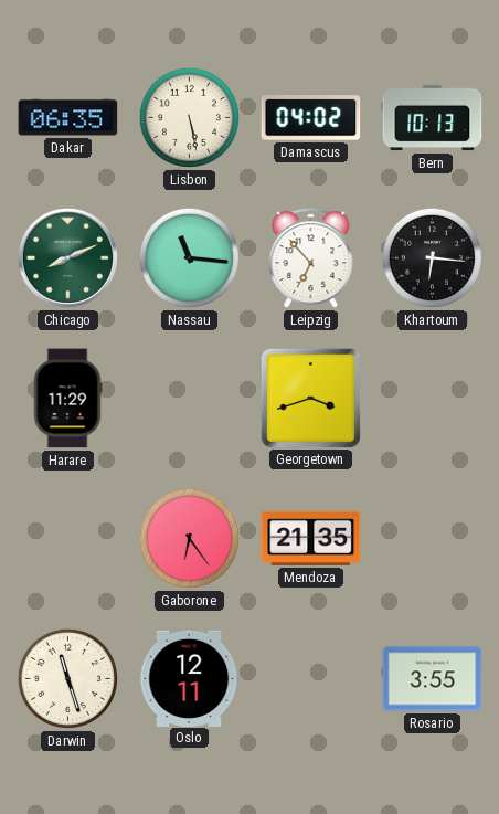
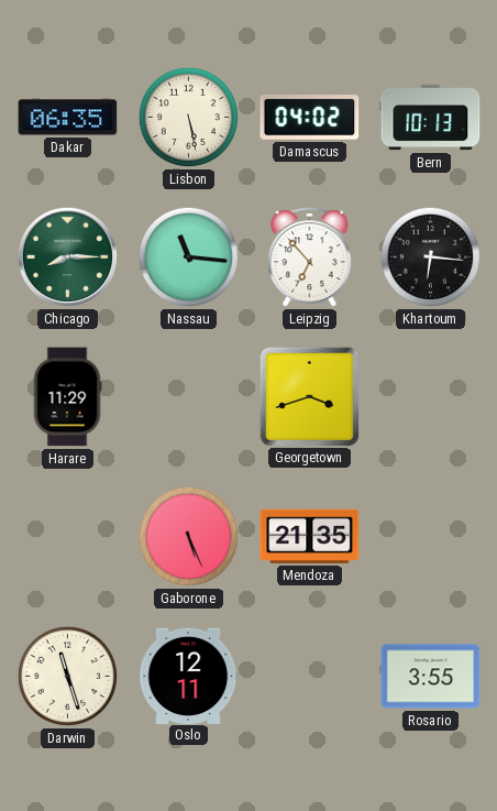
Chicago: 8:11 -> 8:15
Gaborone: 6:24 -> 5:26
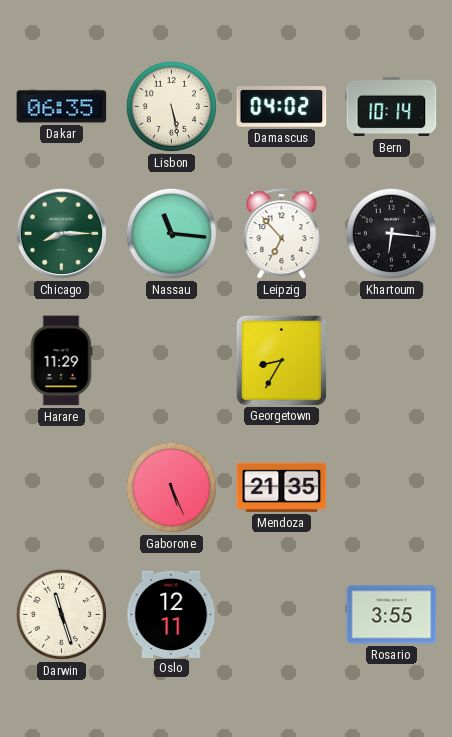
Bern: 10:13 -> 10:14
Georgetown: 3:42 -> 8:35
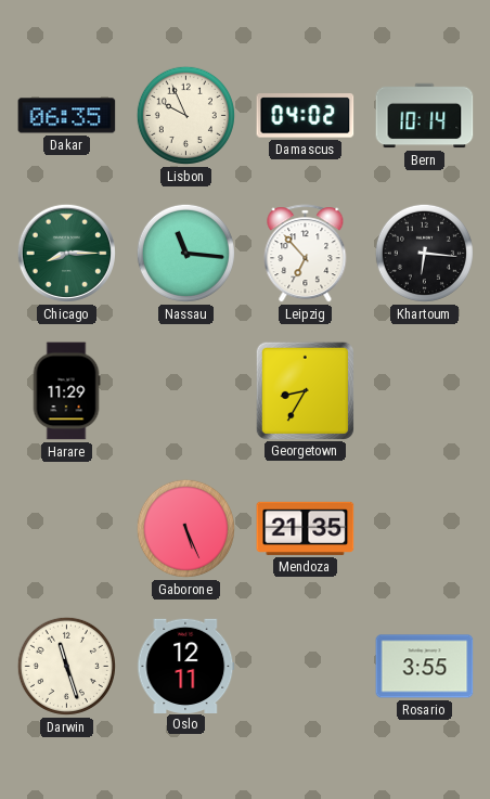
Lisbon: 5:28 -> 9:56
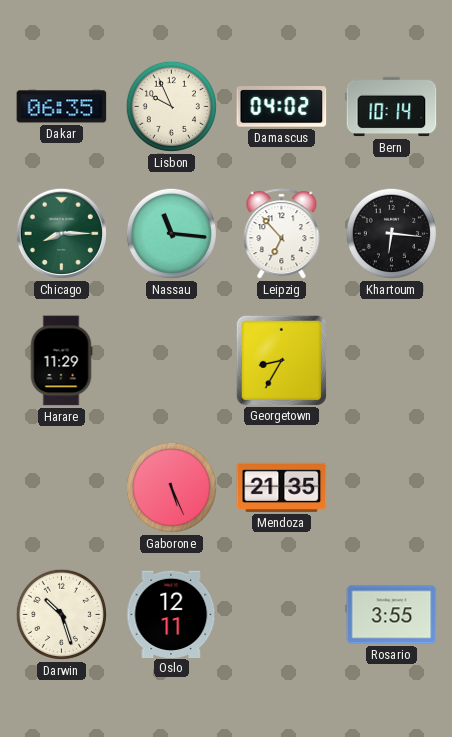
Darwin: 11:27 -> 10:27
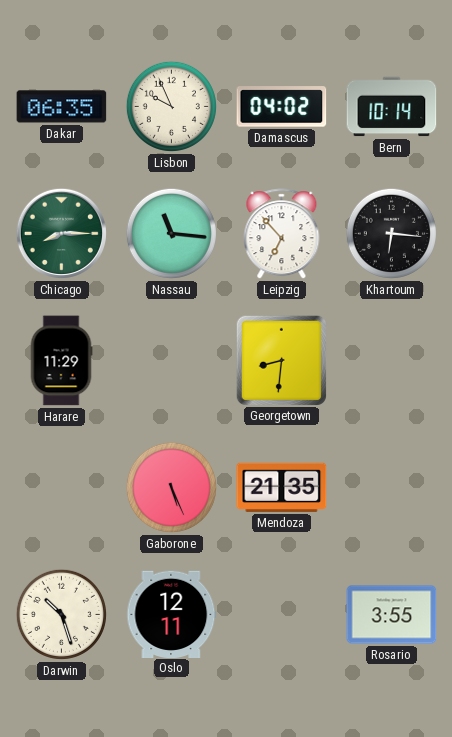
Georgetown: 8:35 -> 8:31
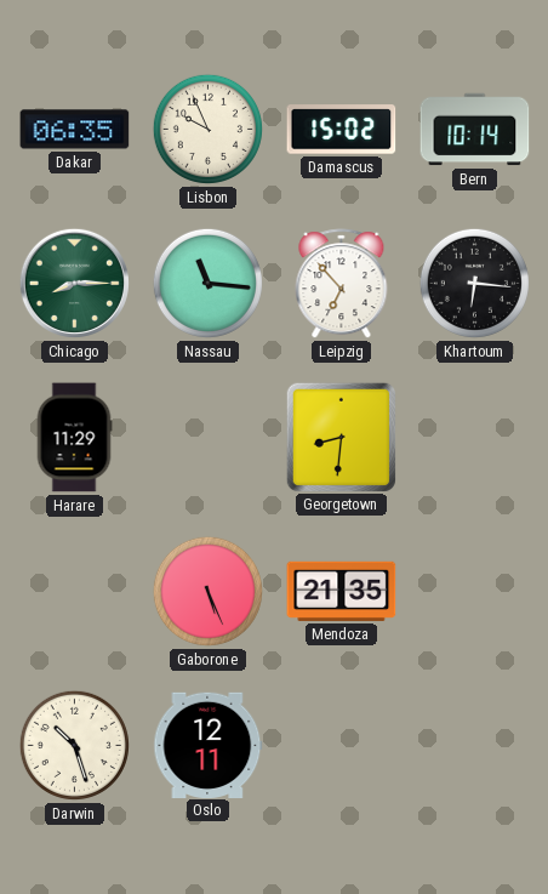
Damascus: 04:02 -> 15:02
Rosario: 3:55 -> none
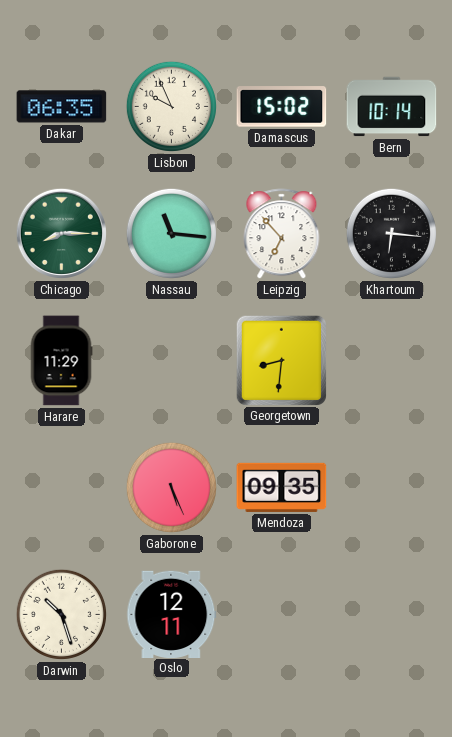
Mendoza: 21:35 -> 09:35
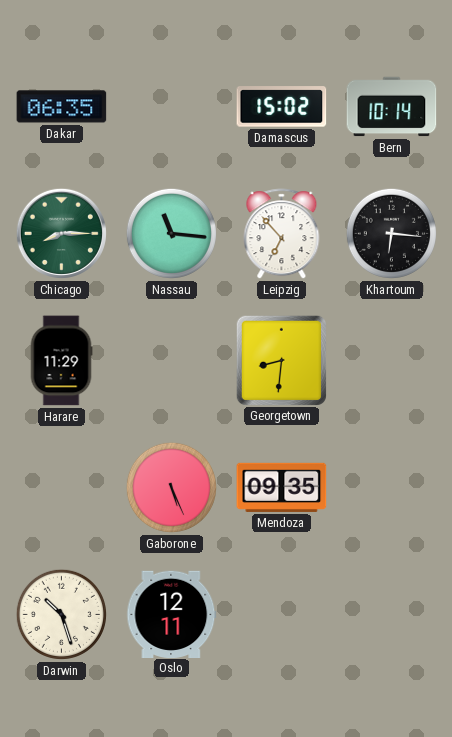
Lisbon: 9:56 -> none
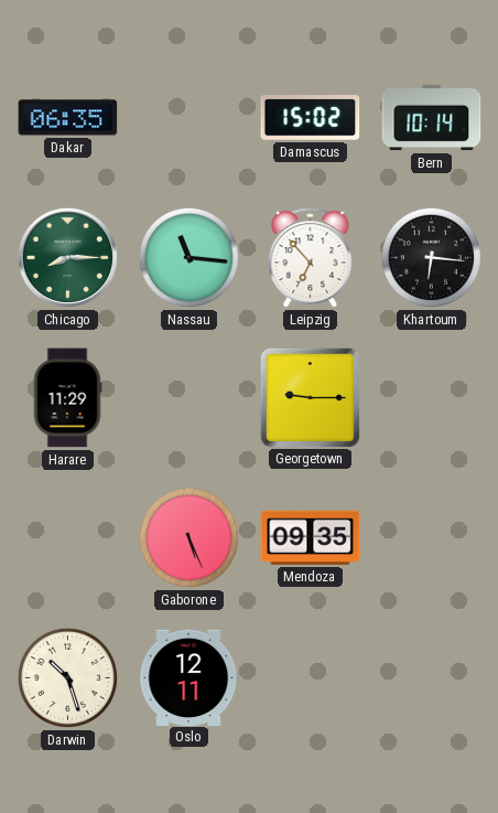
Georgetown: 8:31 -> 9:15
